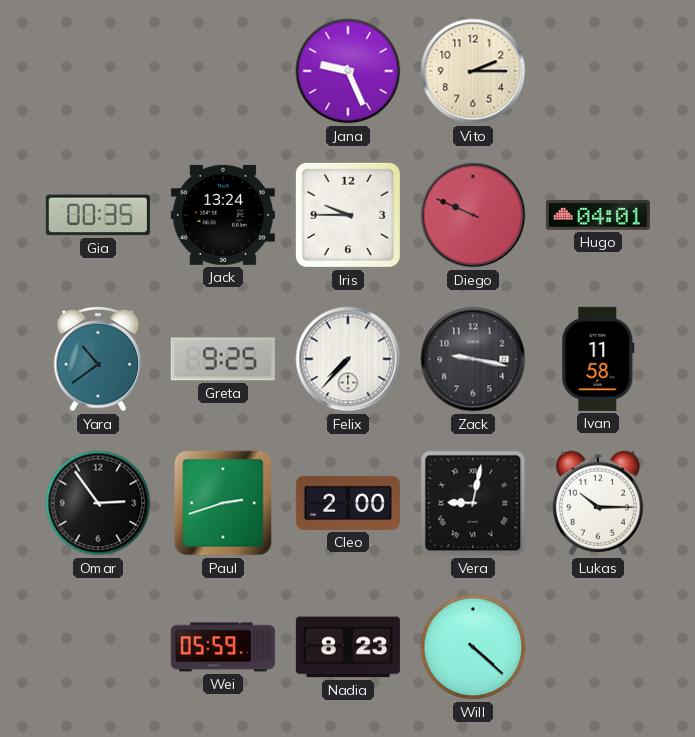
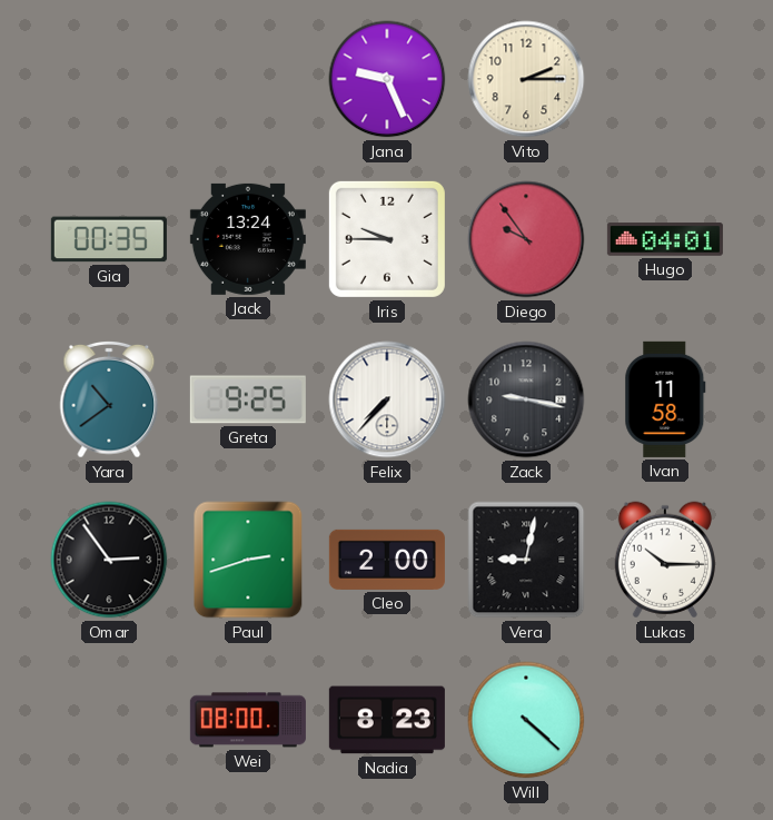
Diego: 9:49 -> 9:54
Wei: 05:59 -> 08:00
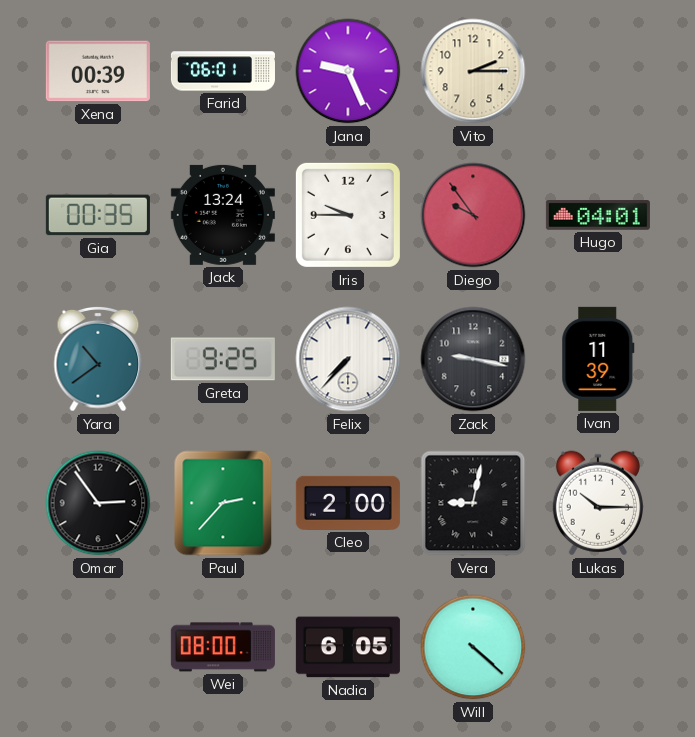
Xena: none -> 00:39
Farid: none -> 06:01
Ivan: 11:58 -> 11:39
Paul: 2:42 -> 2:37
Nadia: 8:23 -> 6:05
